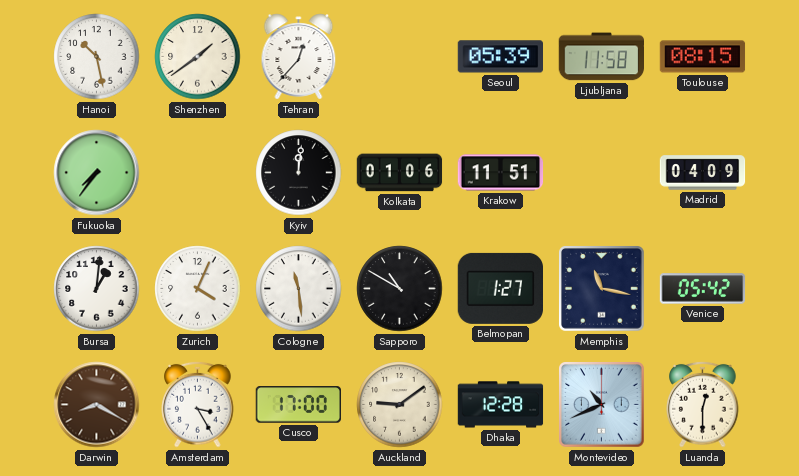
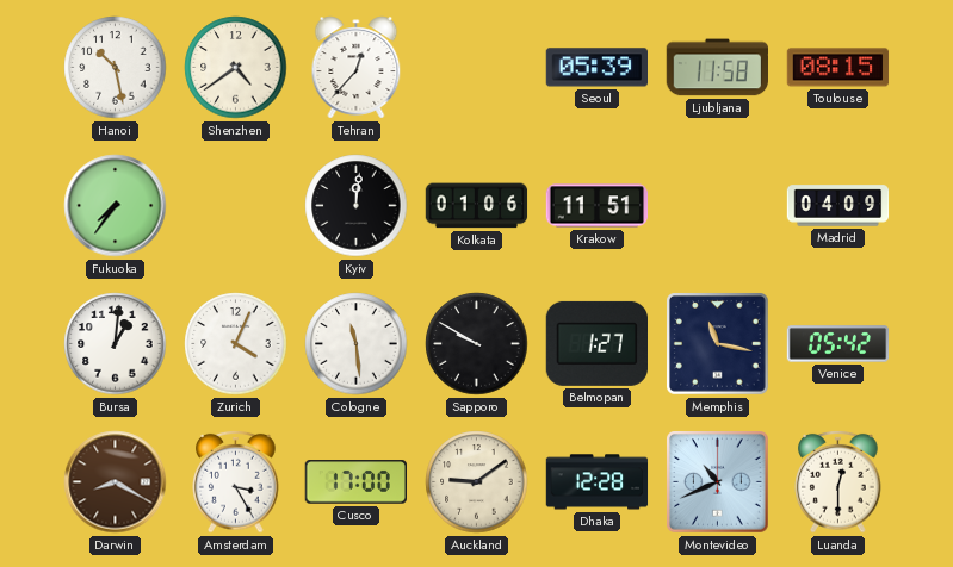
Shenzhen: 1:39 -> 4:39
Sapporo: 10:50 -> 9:50
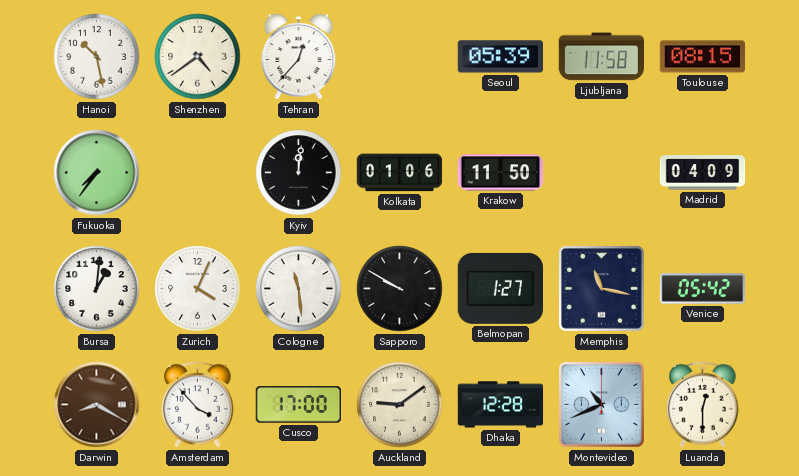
Krakow: 11:51 -> 11:50
Amsterdam: 3:25 -> 3:53
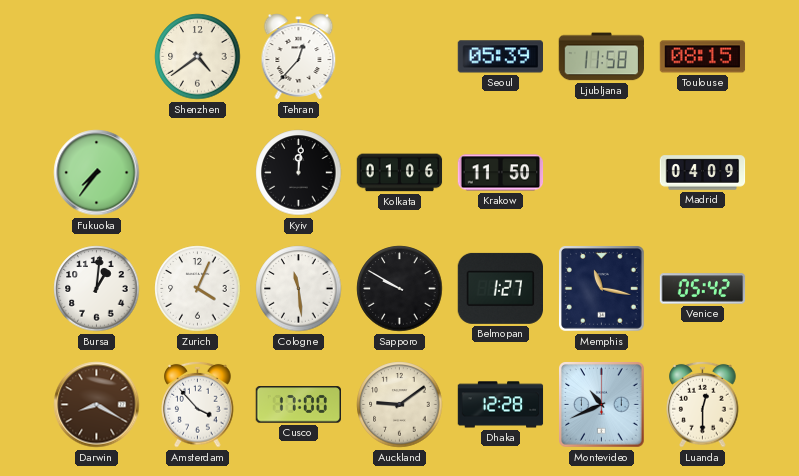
Hanoi: 10:28 -> none
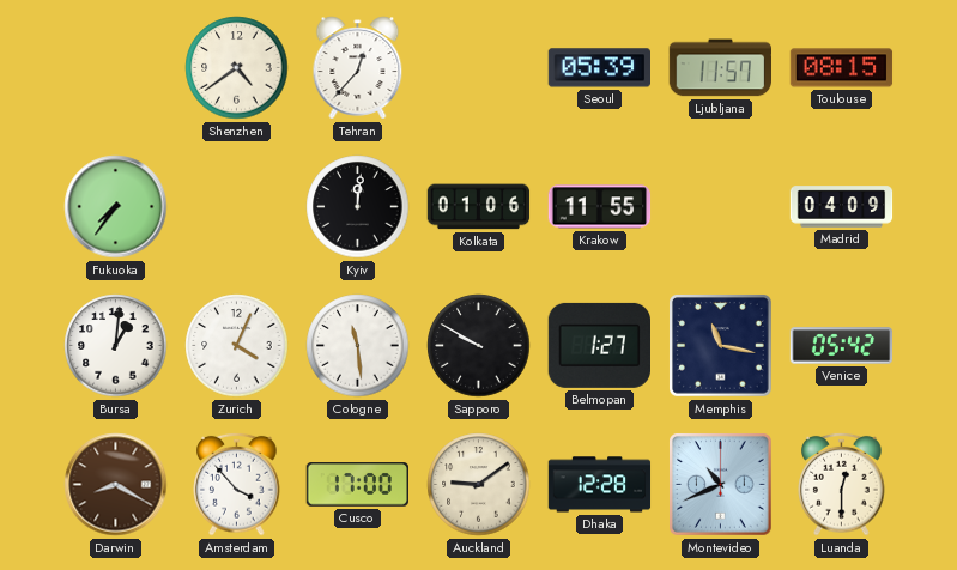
Ljubljana: 11:58 -> 11:57
Krakow: 11:50 -> 11:55
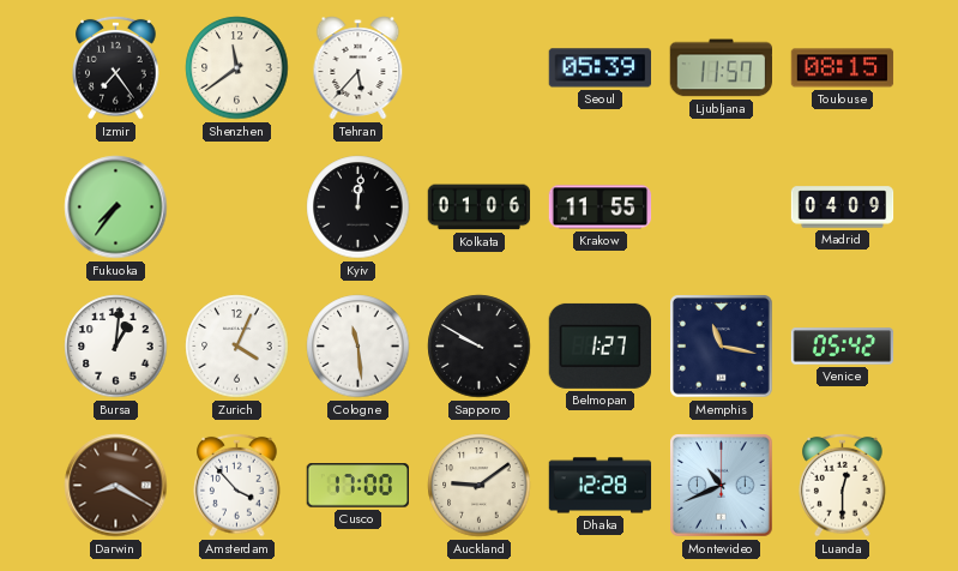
Izmir: none -> 7:24
Shenzhen: 4:39 -> 11:39
Tehran: 12:37 -> 5:37
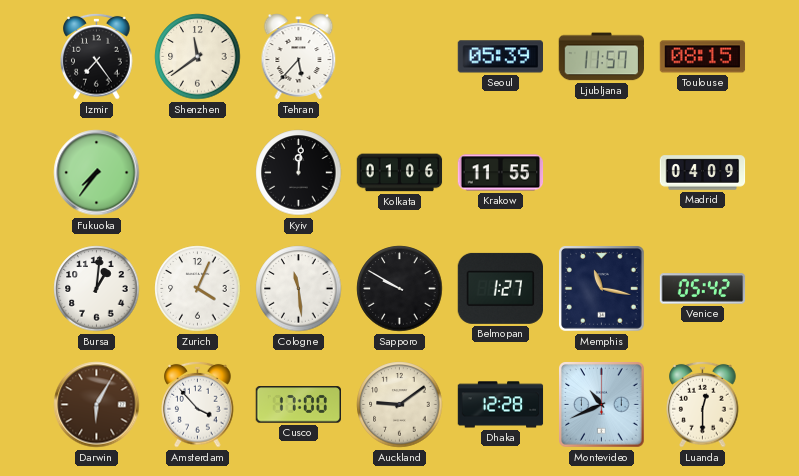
Darwin: 8:20 -> 6:05
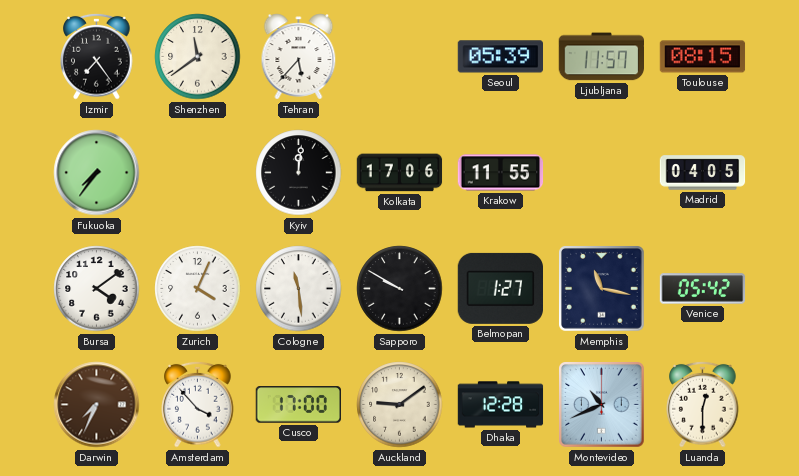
Kolkata: 01:06 -> 17:06
Madrid: 04:09 -> 04:05
Bursa: 1:01 -> 4:09
Darwin: 6:05 -> 7:34
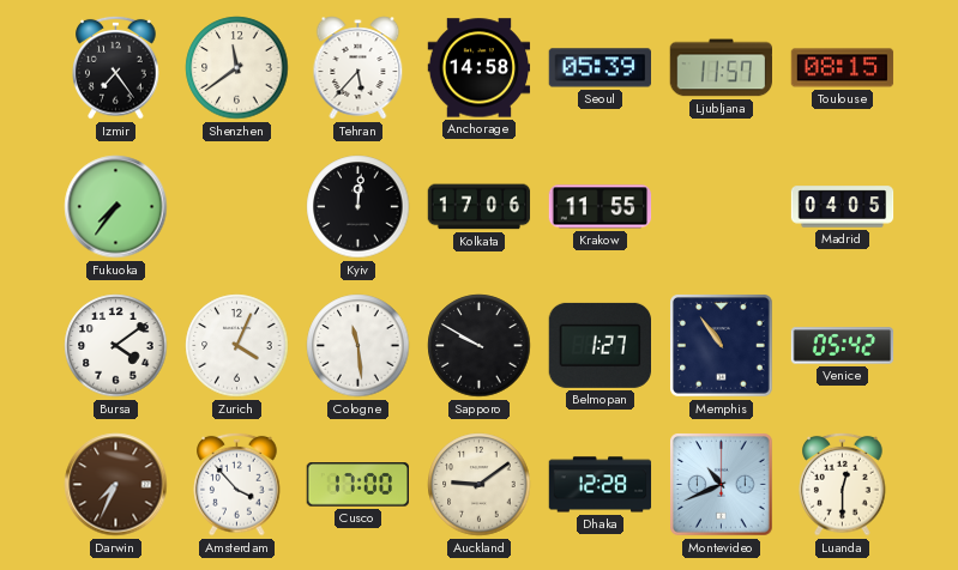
Anchorage: none -> 14:58
Memphis: 11:17 -> 10:54
